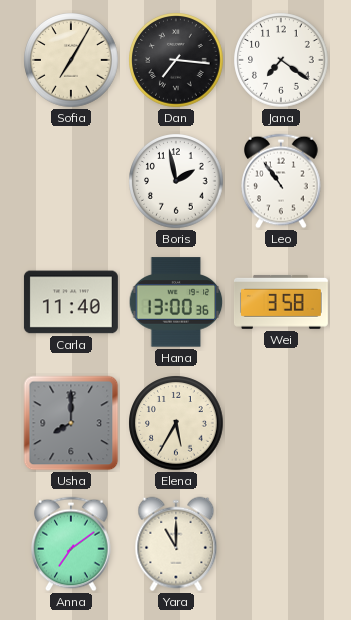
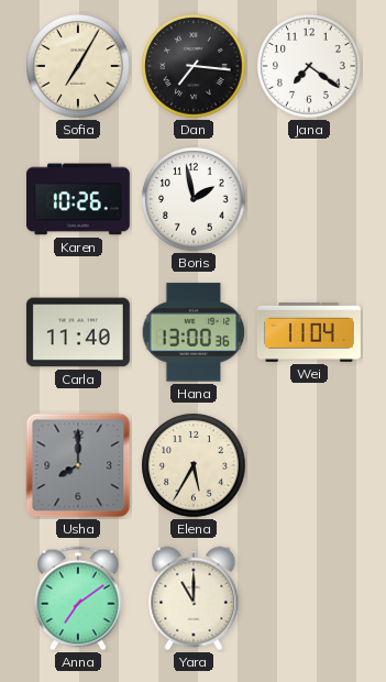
Karen: none -> 10:26
Leo: 10:54 -> none
Wei: 3:58 -> 11:04
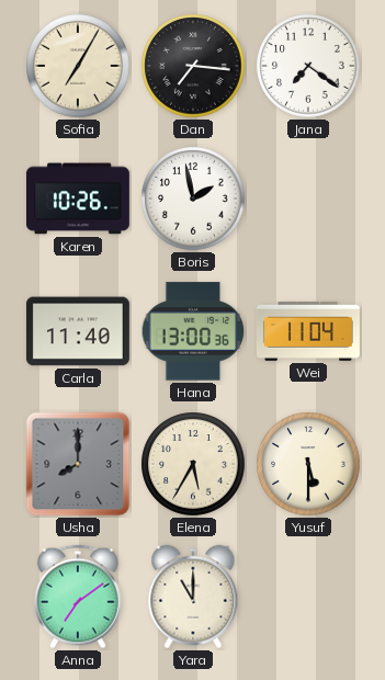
Yusuf: none -> 5:30
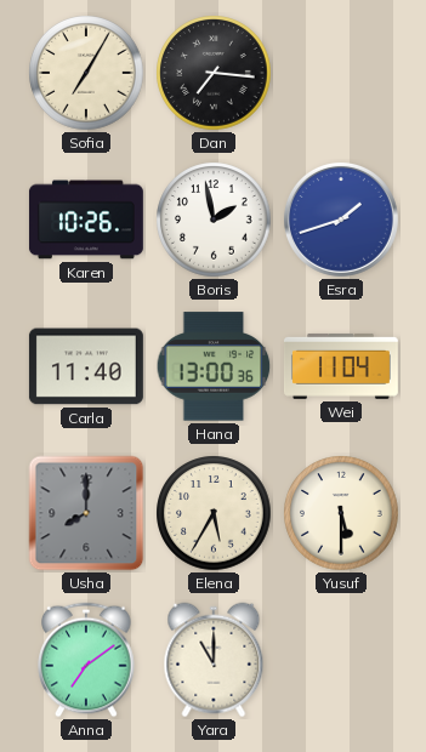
Jana: 7:21 -> none
Esra: none -> 1:42
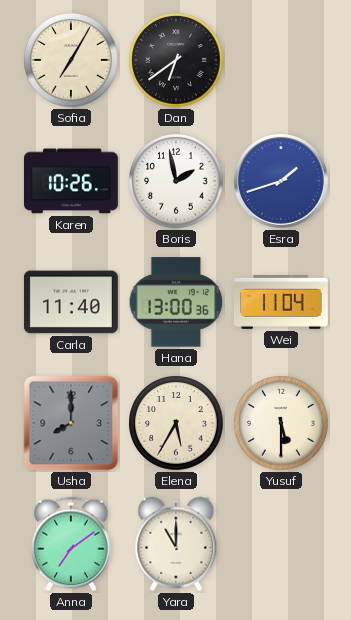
Dan: 7:16 -> 6:39
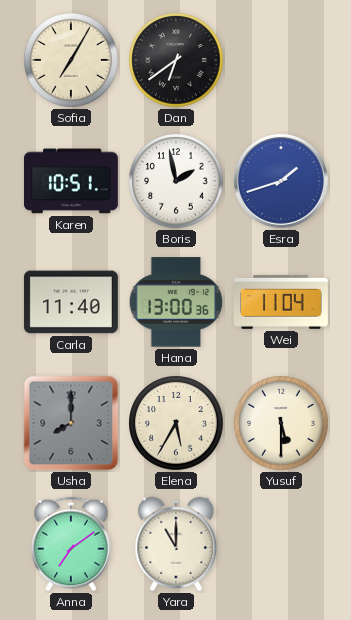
Karen: 10:26 -> 10:51
